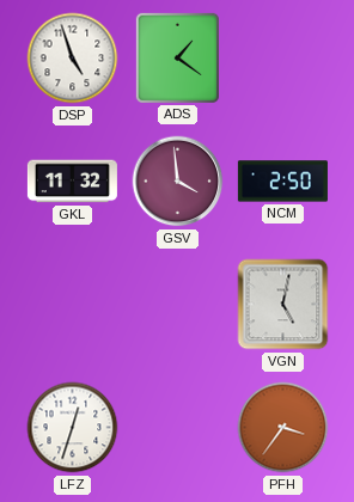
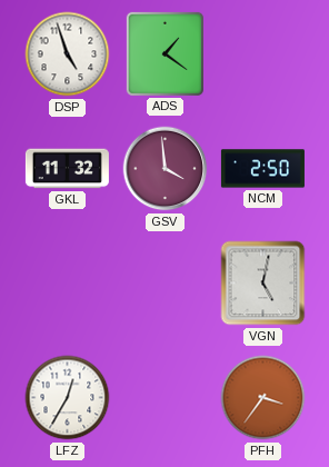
LFZ: 12:33 -> 12:35
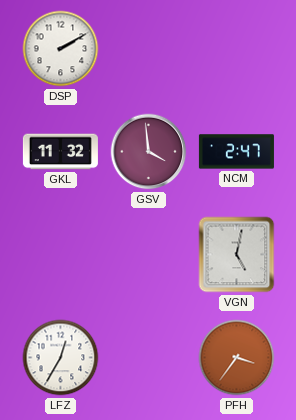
DSP: 4:57 -> 2:10
ADS: 1:21 -> none
NCM: 2:50 -> 2:47
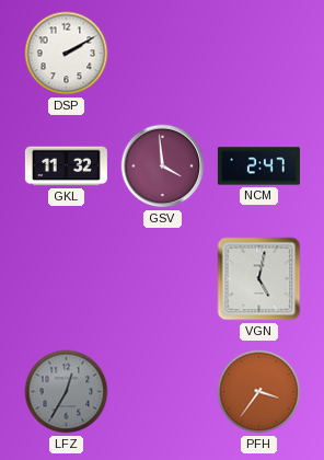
LFZ dial: white -> grey
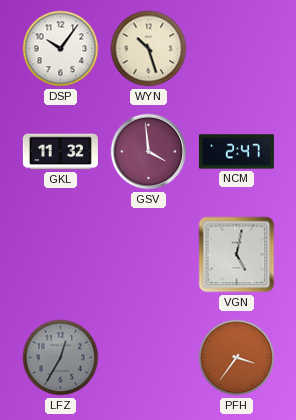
DSP: 2:10 -> 10:06
WYN: none -> 10:27
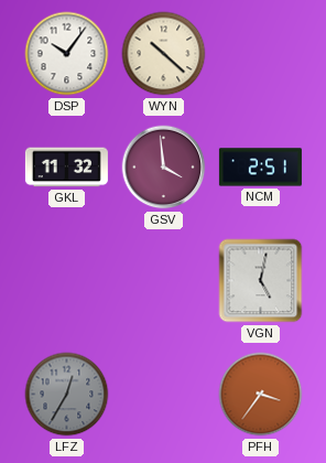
WYN: 10:27 -> 10:22
NCM: 2:47 -> 2:51
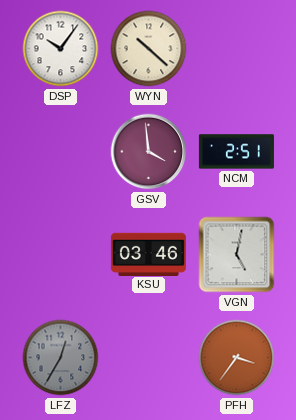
GKL: 11:32 -> none
KSU: none -> 03:46
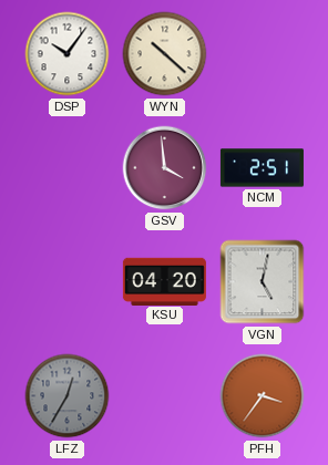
KSU: 03:46 -> 04:20
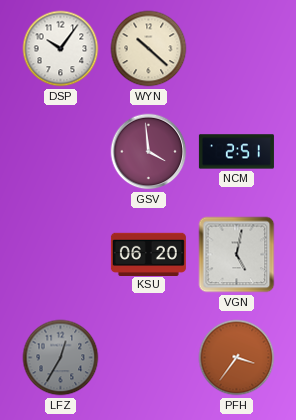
KSU: 04:20 -> 06:20
